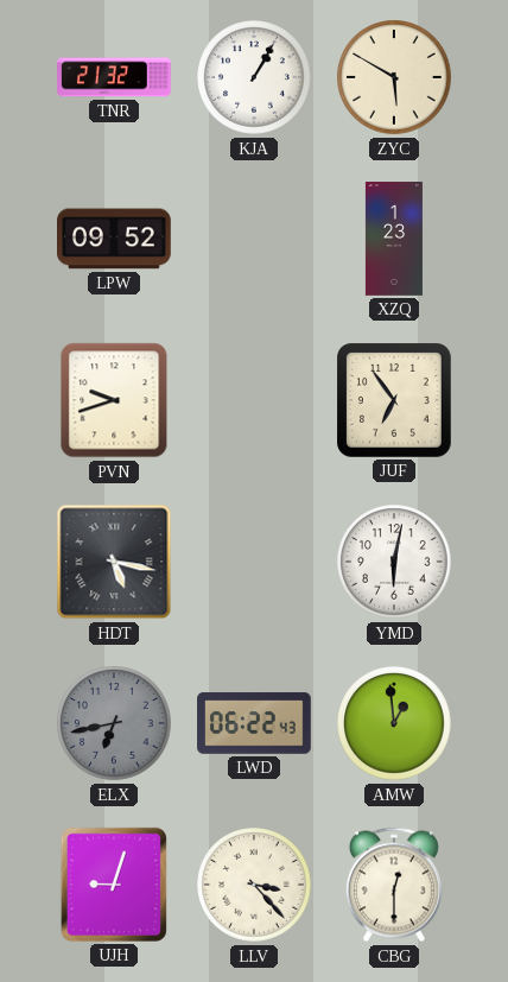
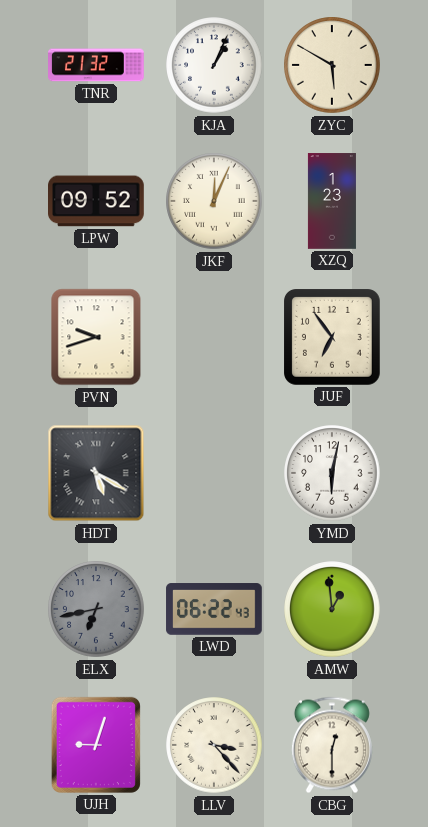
KJA: 1:05 -> 1:04
JKF: none -> 12:04
HDT: 5:17 -> 5:20
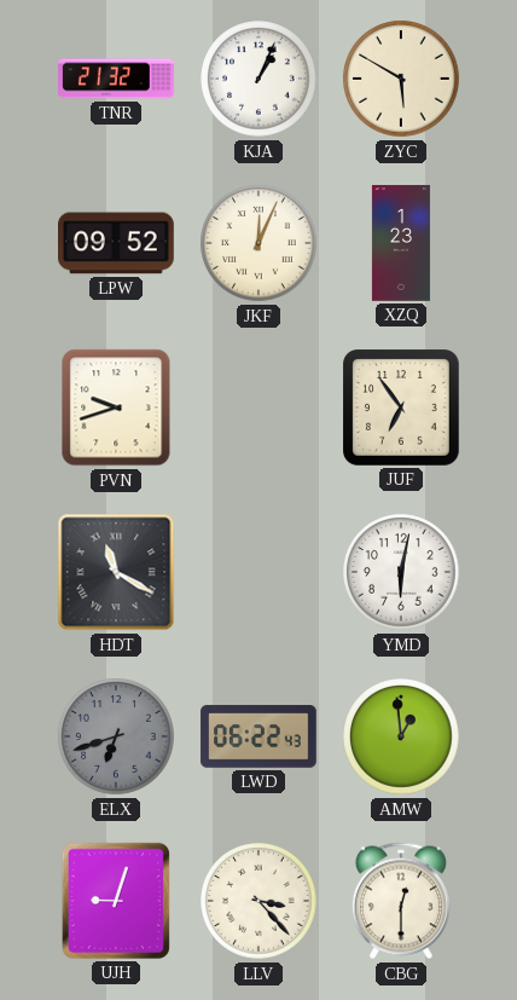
HDT: 5:20 -> 11:20
ELX: 6:43 -> 6:42
